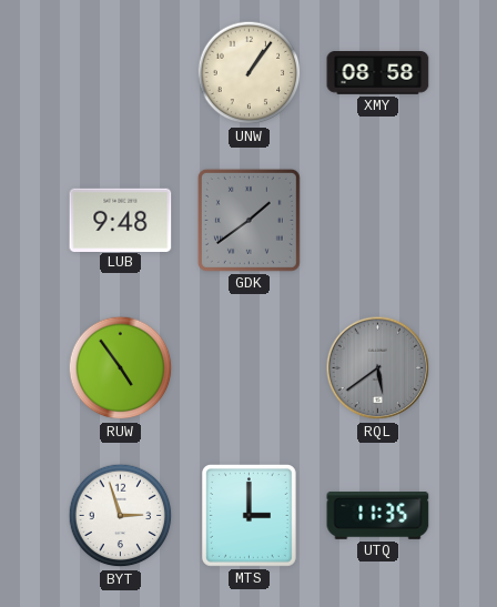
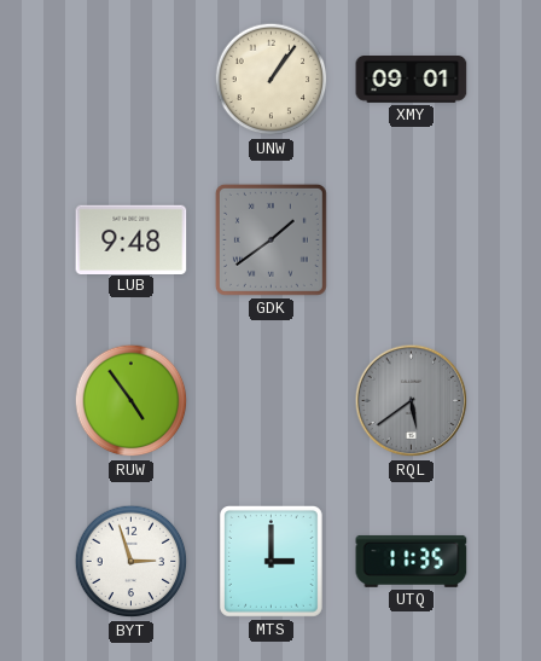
XMY: 08:58 -> 09:01
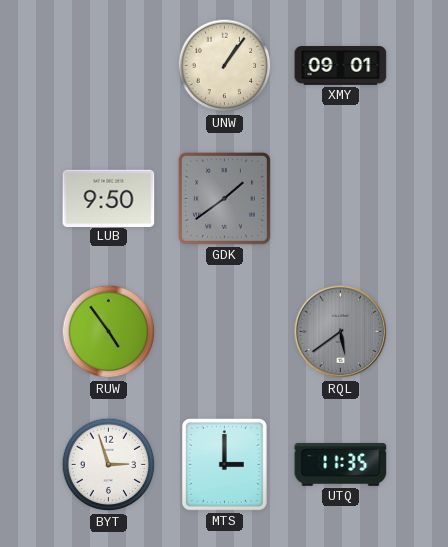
LUB: 9:48 -> 9:50
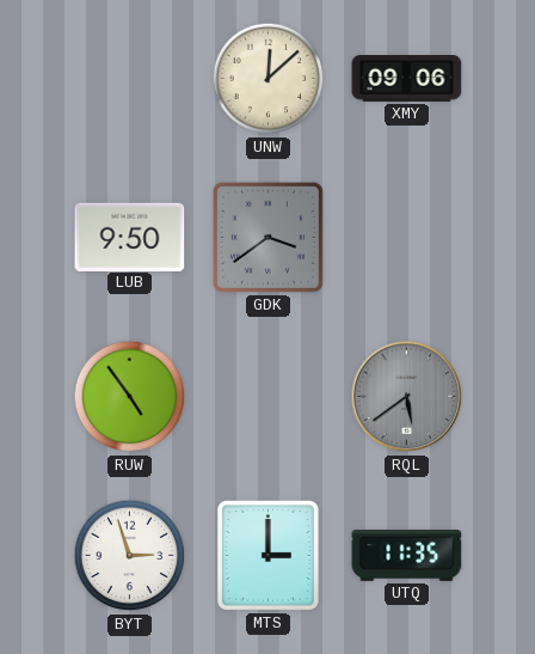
UNW: 1:06 -> 12:08
XMY: 09:01 -> 09:06
GDK: 1:39 -> 3:39
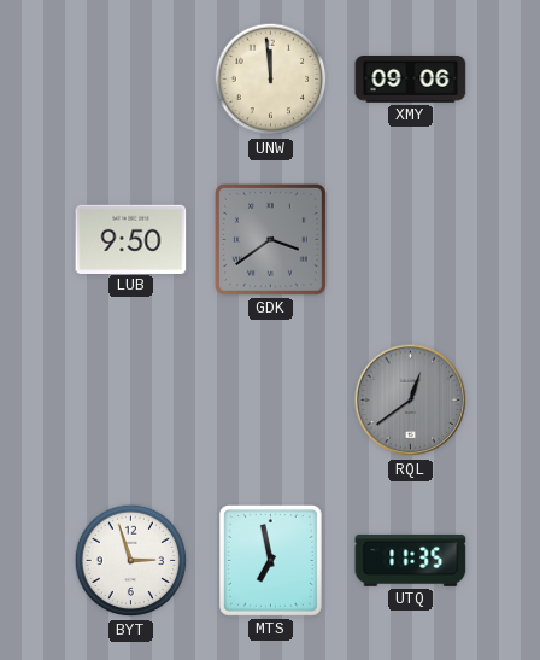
UNW: 12:08 -> 11:59
RUW: 4:54 -> none
RQL: 5:39 -> 12:39
MTS: 3:00 -> 6:58
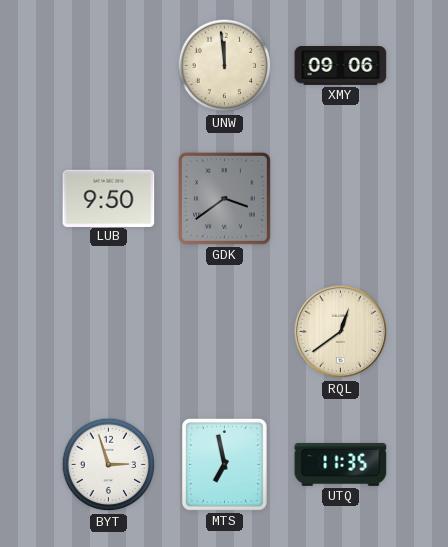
RQL dial: grey -> cream
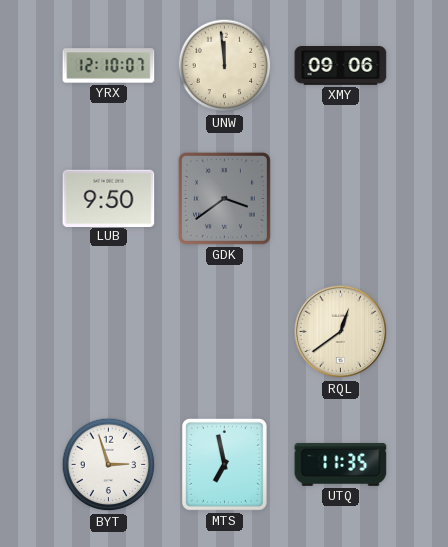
YRX: none -> 12:10
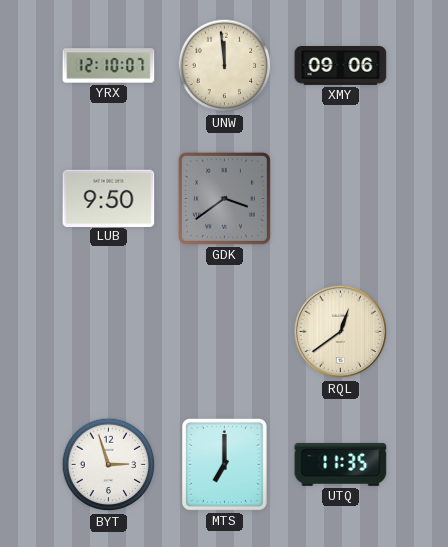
MTS: 6:58 -> 7:00
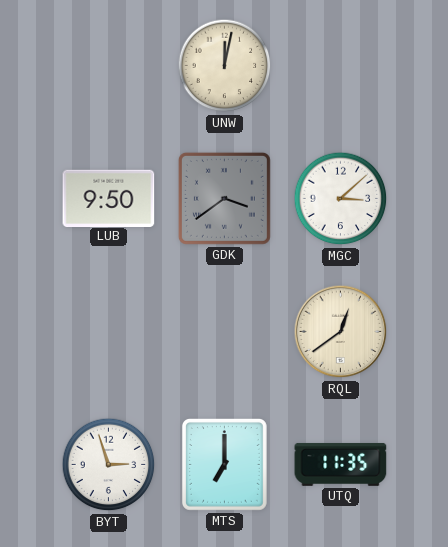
YRX: 12:10 -> none
UNW: 11:59 -> 12:02
XMY: 09:06 -> none
MGC: none -> 3:08
